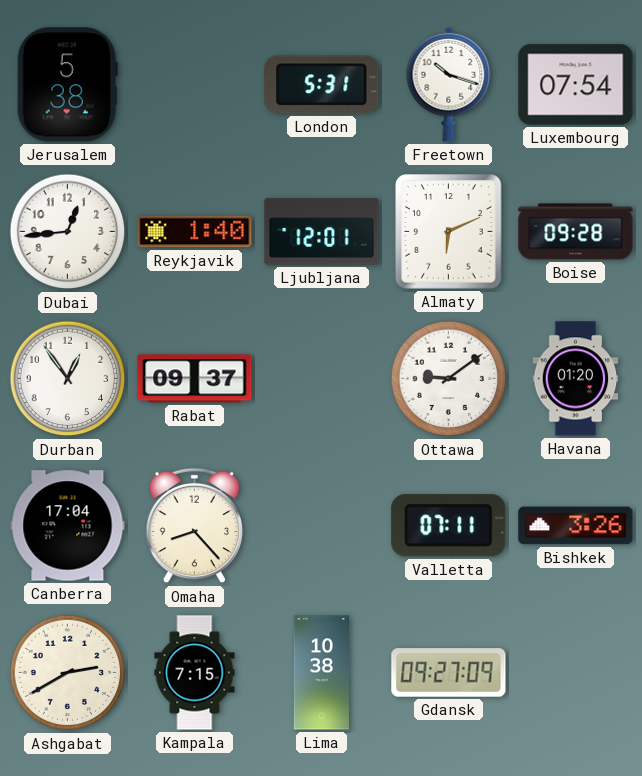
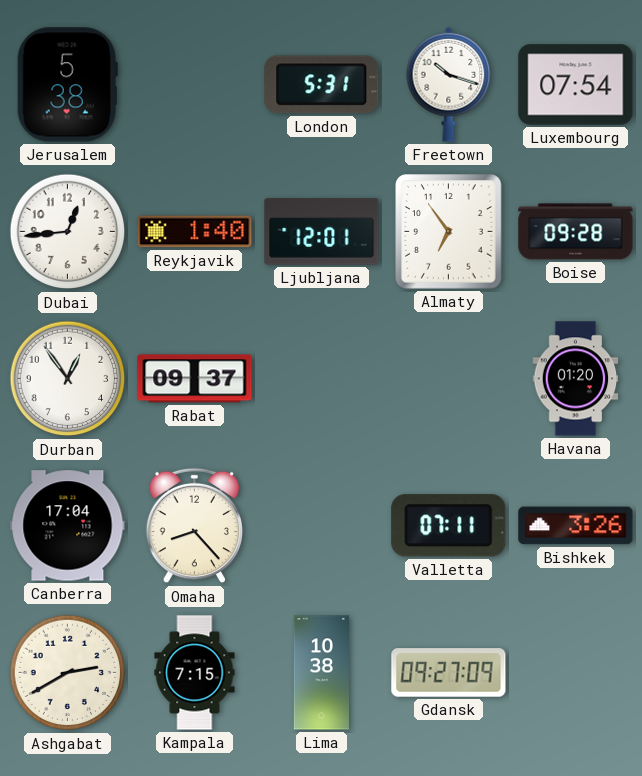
Almaty: 6:11 -> 6:54
Ottawa: 9:09 -> none
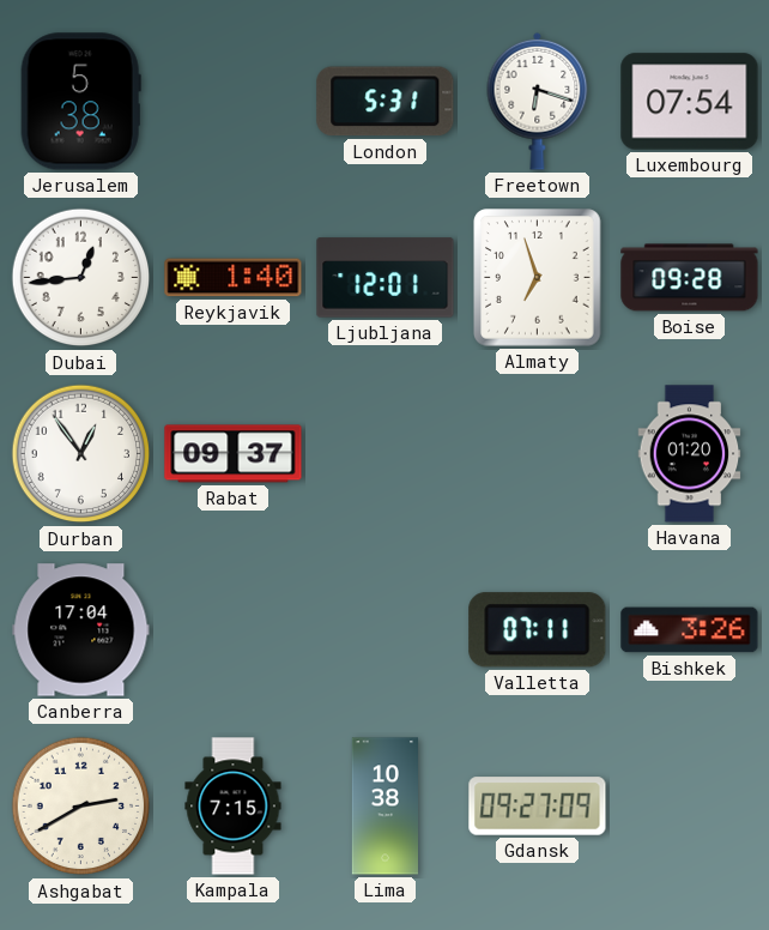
Freetown: 10:18 -> 6:18
Almaty: 6:54 -> 6:57
Omaha: 8:23 -> none
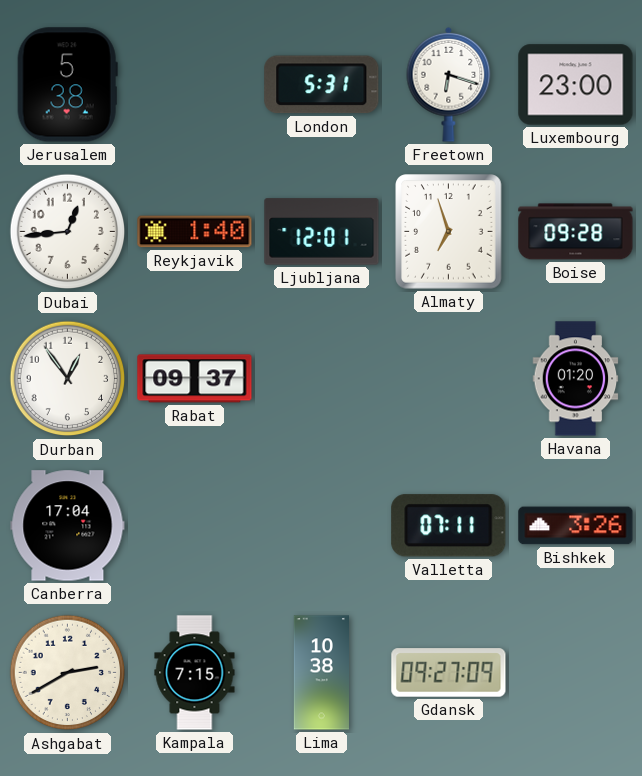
Luxembourg: 07:54 -> 23:00
